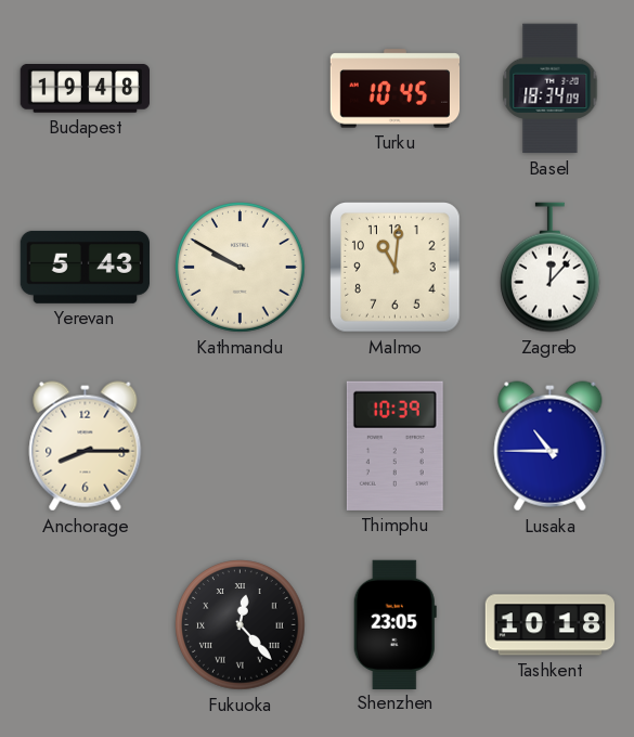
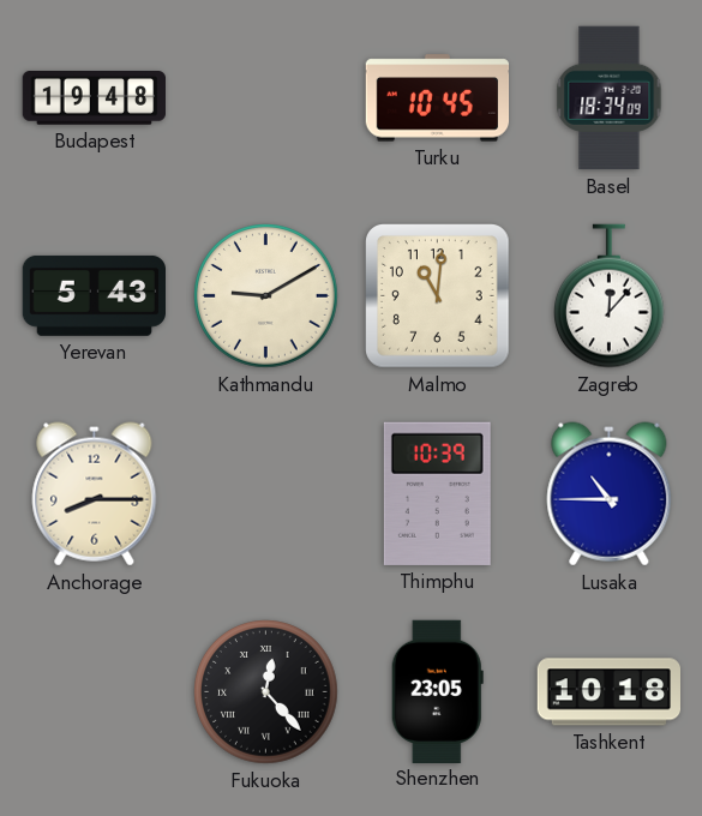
Kathmandu: 9:50 -> 9:10
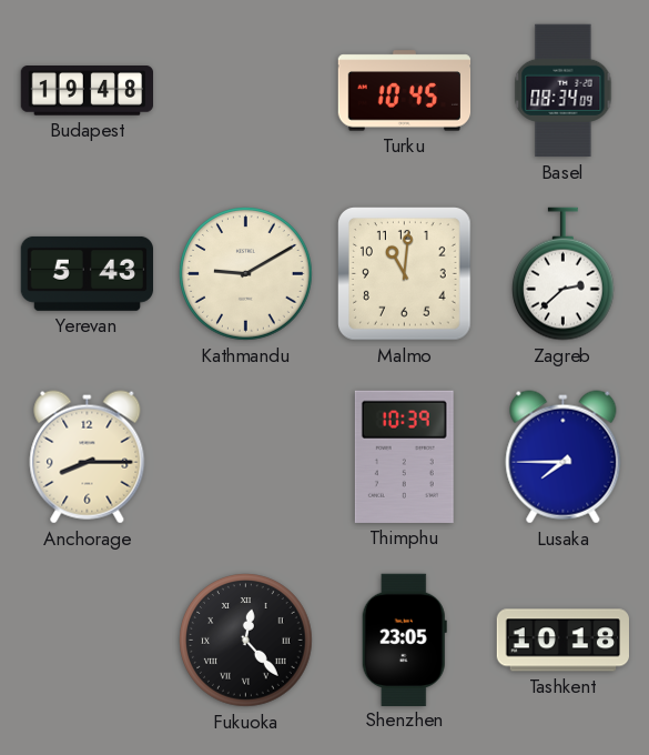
Basel: 18:34 -> 08:34
Zagreb: 12:07 -> 2:38
Lusaka: 10:45 -> 7:45
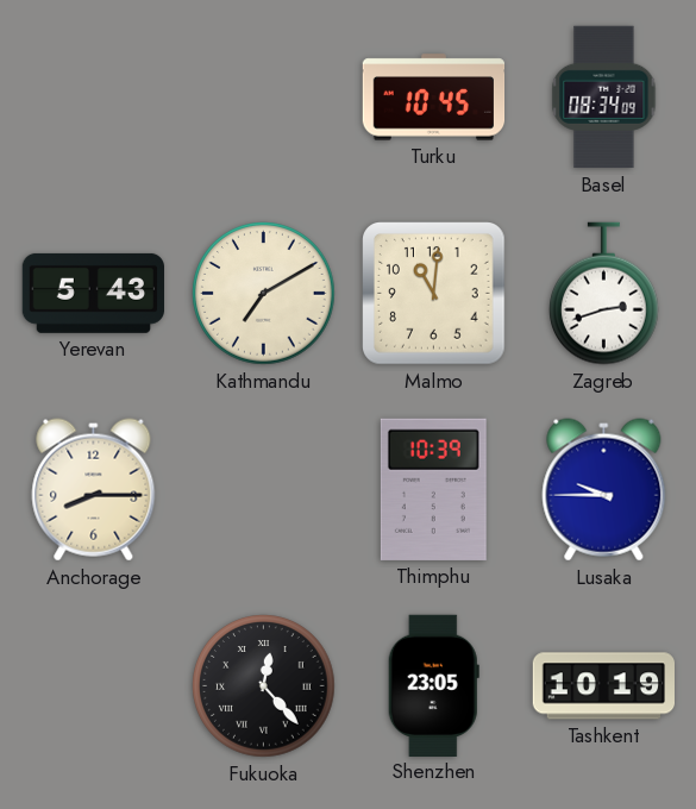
Budapest: 19:48 -> none
Kathmandu: 9:10 -> 7:10
Zagreb: 2:38 -> 2:42
Lusaka: 7:45 -> 9:45
Tashkent: 10:18 -> 10:19
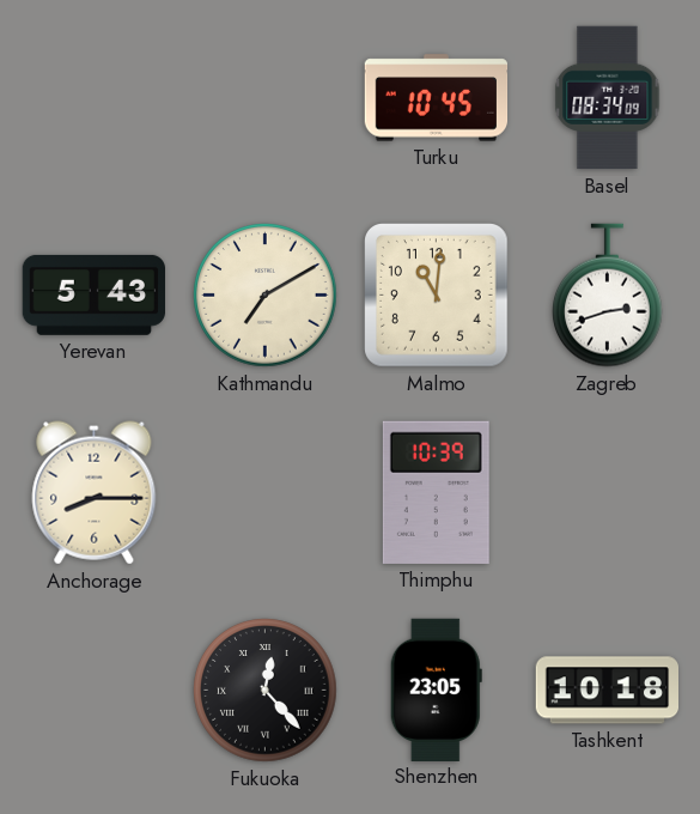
Lusaka: 9:45 -> none
Tashkent: 10:19 -> 10:18
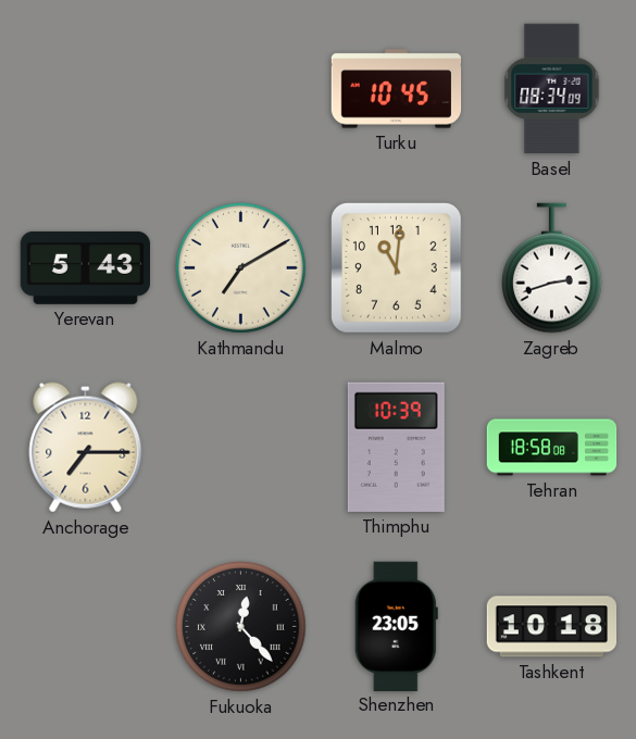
Anchorage: 8:15 -> 7:15
Tehran: none -> 18:58
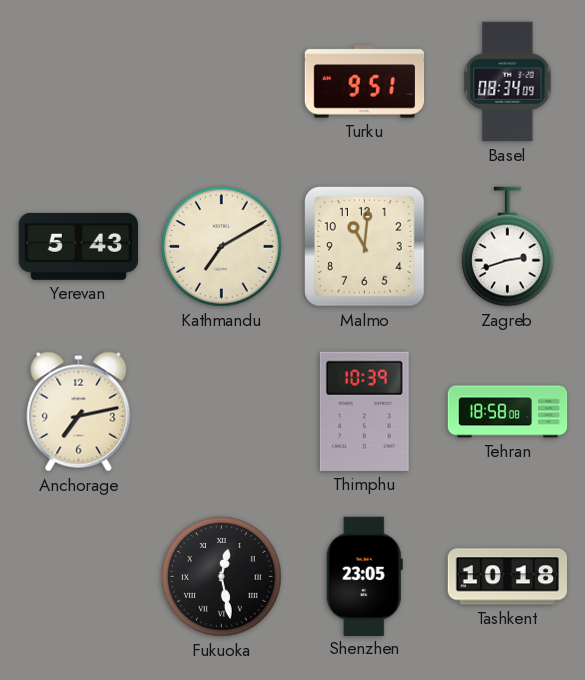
Turku: 10:45 -> 9:51
Anchorage: 7:15 -> 7:13
Fukuoka: 12:23 -> 12:28
